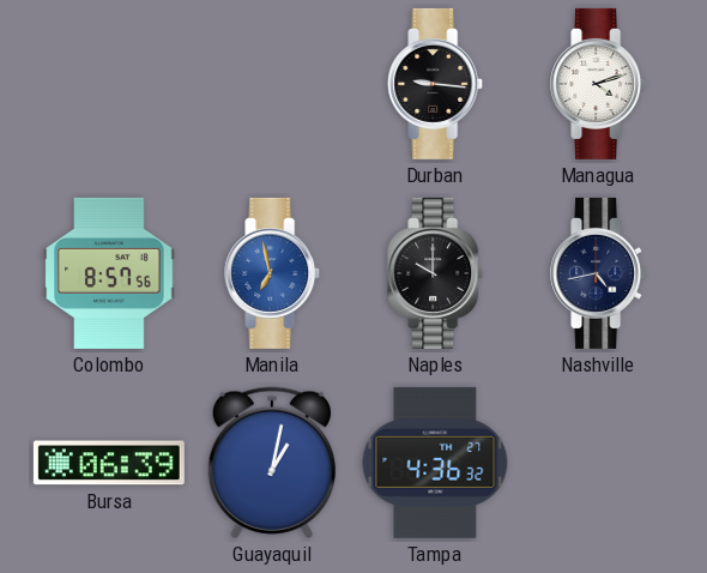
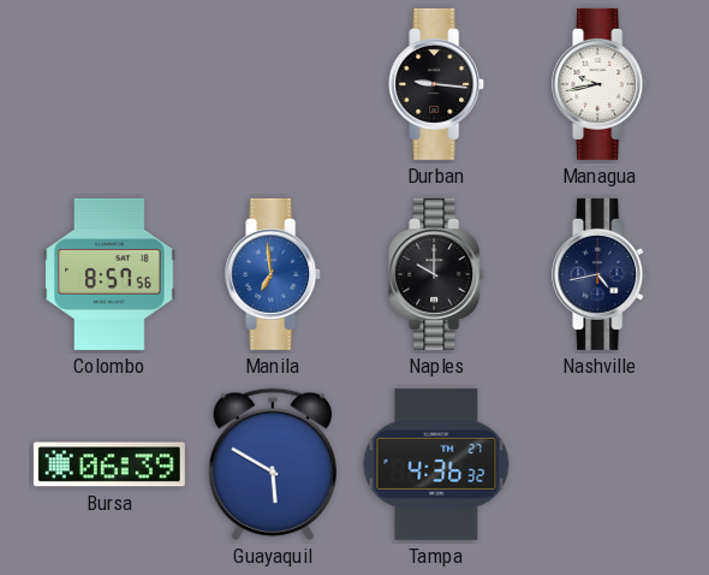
Managua: 4:12 -> 9:43
Manila: 6:58 -> 6:59
Guayaquil: 1:02 -> 5:50
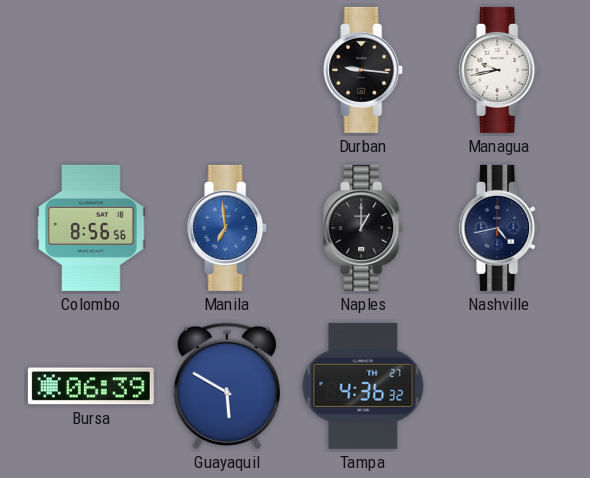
Colombo: 8:57 -> 8:56
Naples: 10:00 -> 1:00
